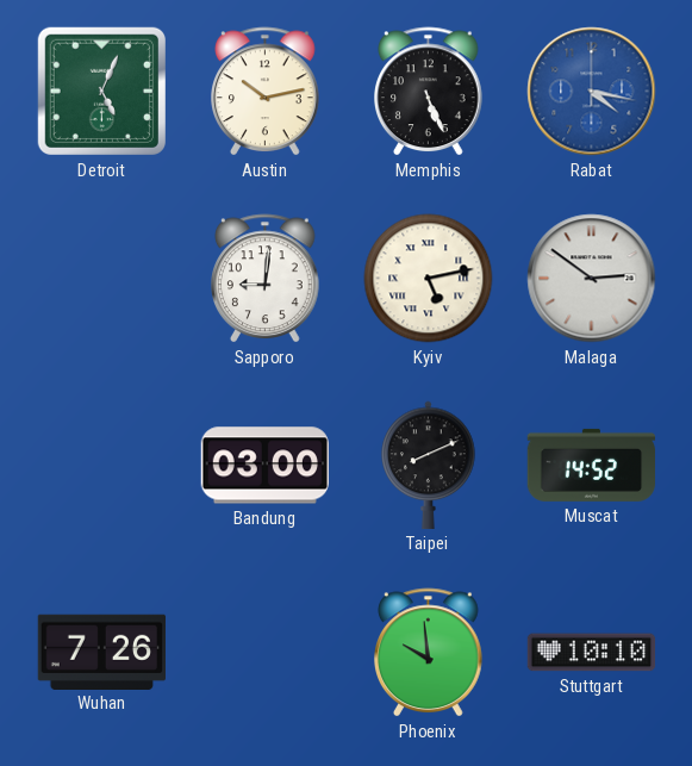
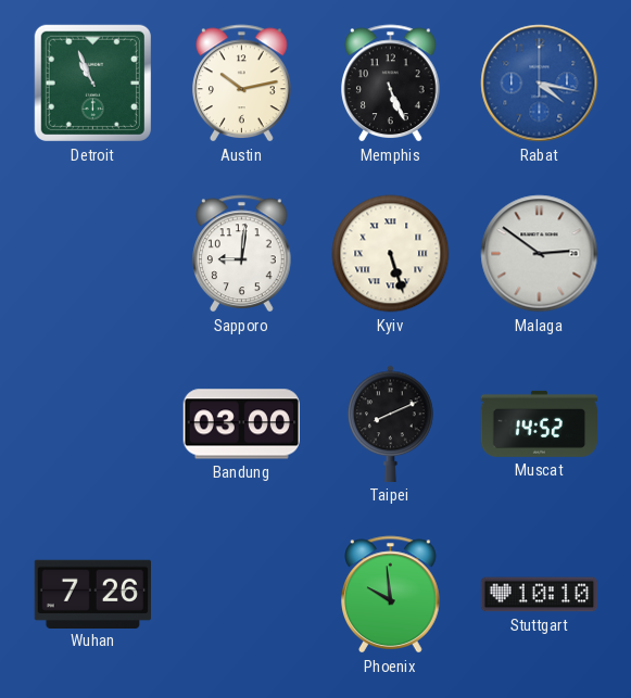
Detroit: 5:04 -> 10:56
Kyiv: 5:13 -> 5:27
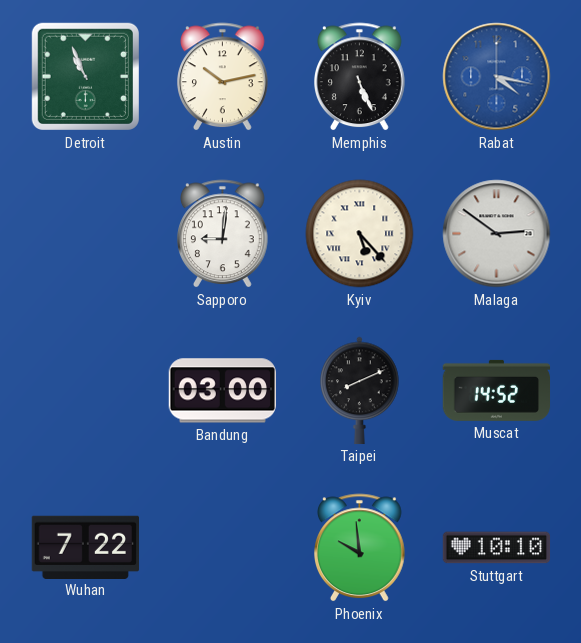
Kyiv: 5:27 -> 5:23
Wuhan: 7:26 -> 7:22
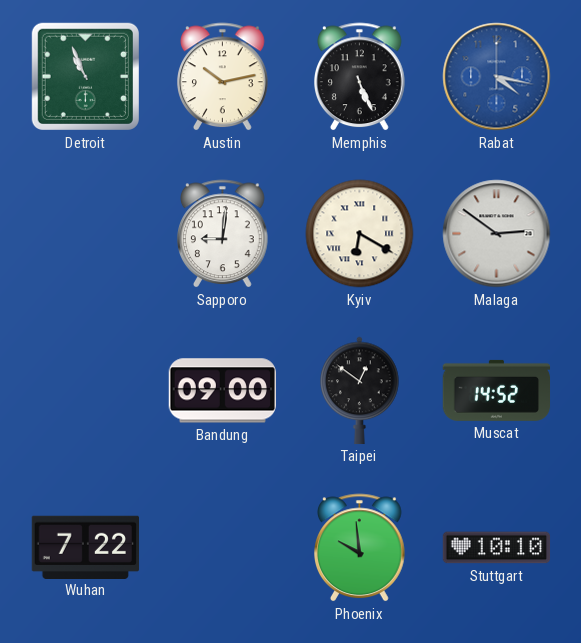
Kyiv: 5:23 -> 6:20
Bandung: 03:00 -> 09:00
Taipei: 8:11 -> 12:51
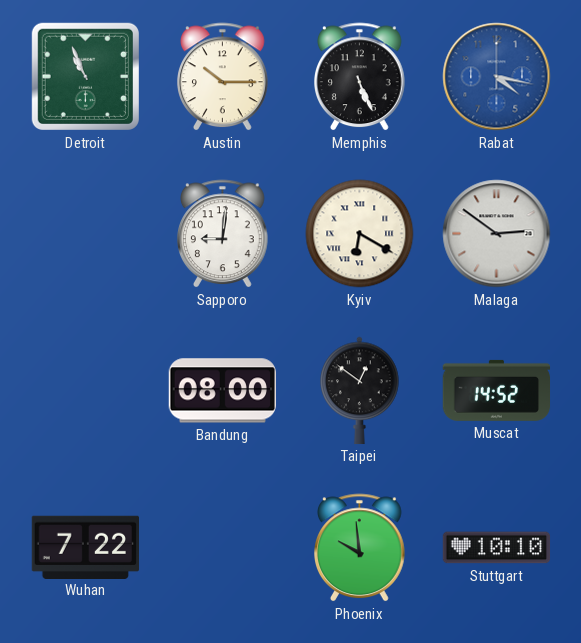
Austin: 10:13 -> 10:15
Bandung: 09:00 -> 08:00
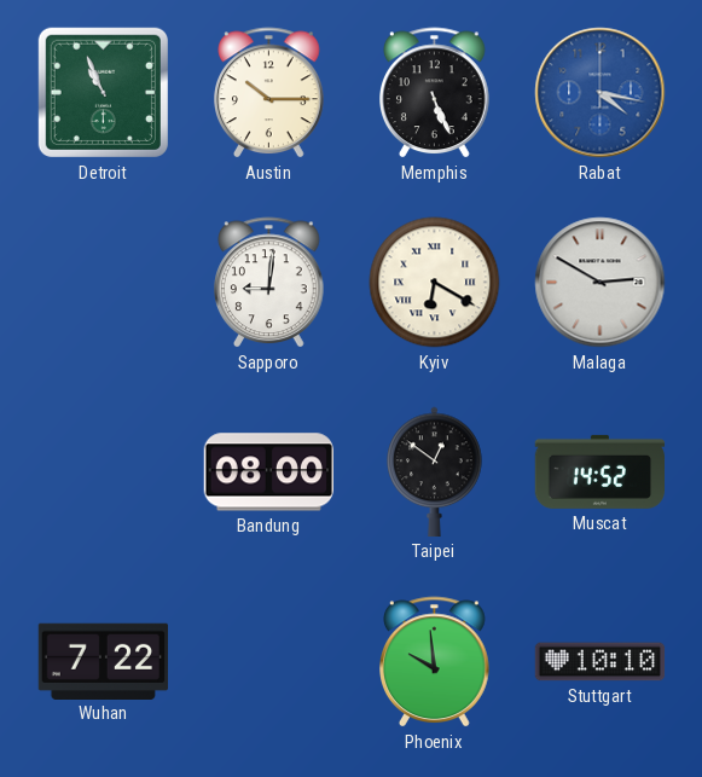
Malaga: 2:51 -> 2:50
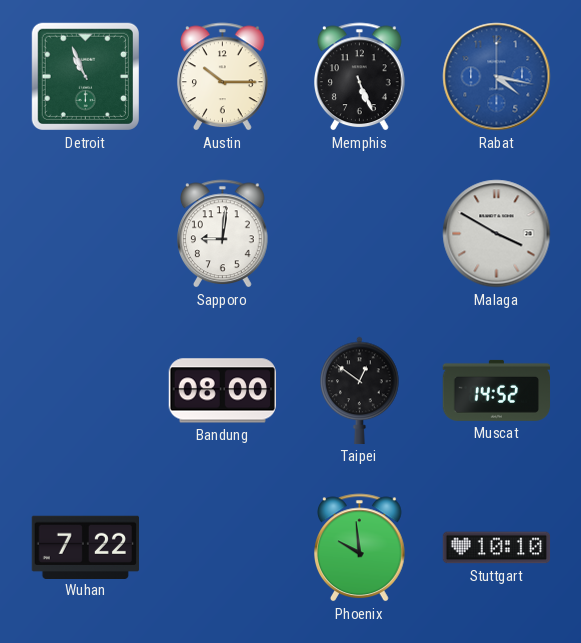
Kyiv: 6:20 -> none
Malaga: 2:50 -> 3:50
